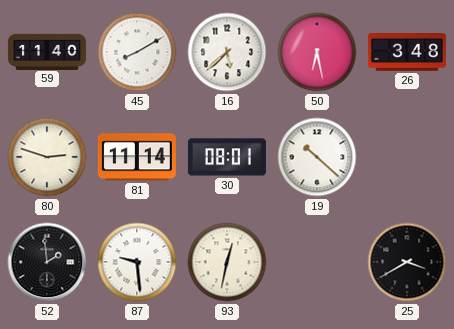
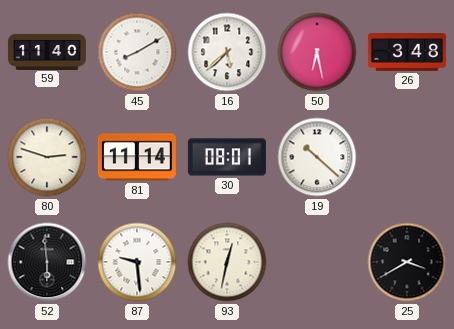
52: 1:59 -> 5:59
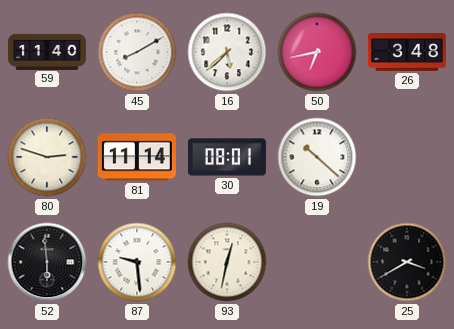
50: 6:28 -> 6:43
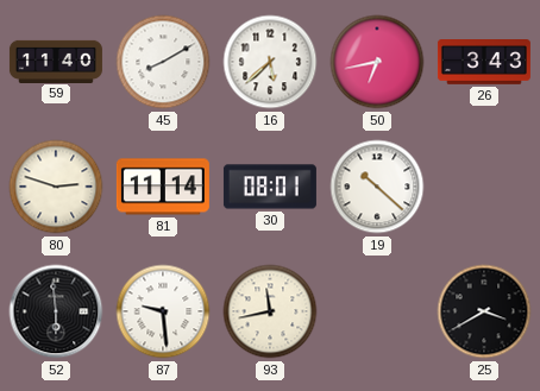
26: 3:48 -> 3:43
93: 12:32 -> 11:43
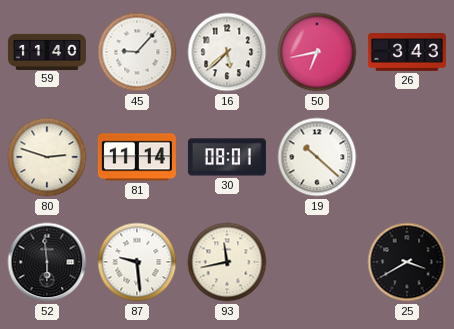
45: 8:10 -> 9:07
